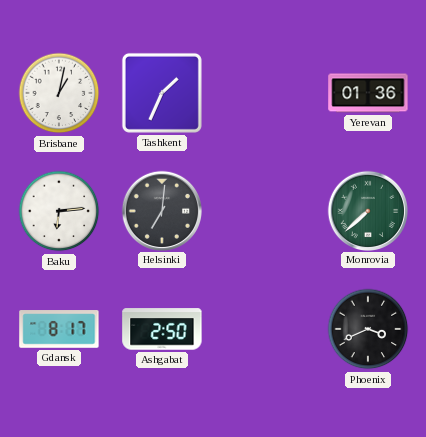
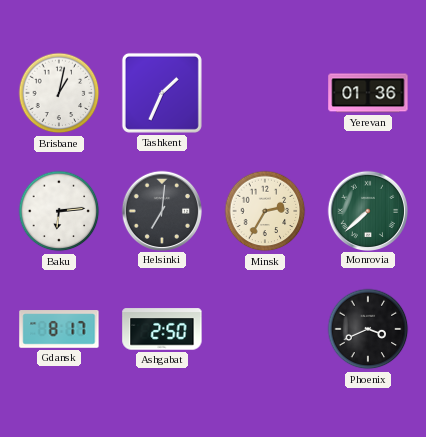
Minsk: none -> 2:35
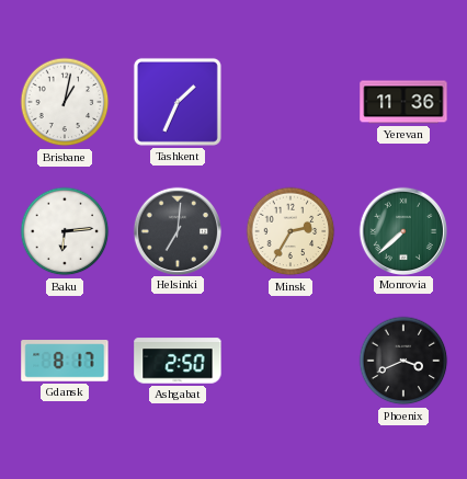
Yerevan: 01:36 -> 11:36
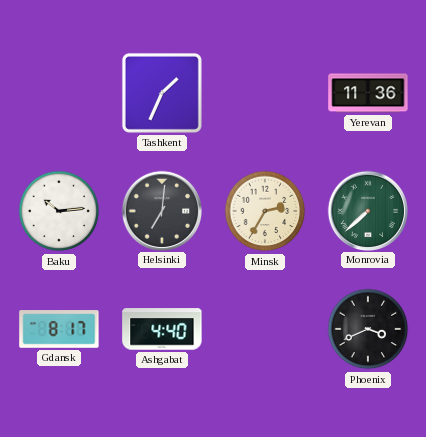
Brisbane: 1:02 -> none
Baku: 6:14 -> 10:14
Ashgabat: 2:50 -> 4:40
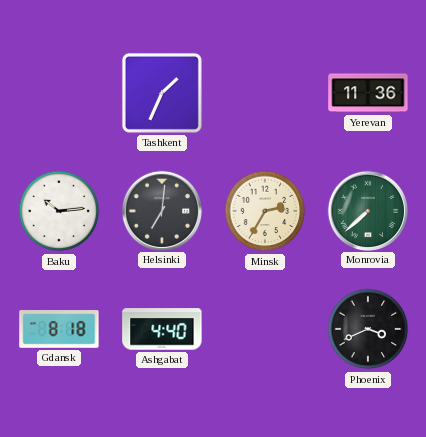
Gdansk: 8:17 -> 8:18
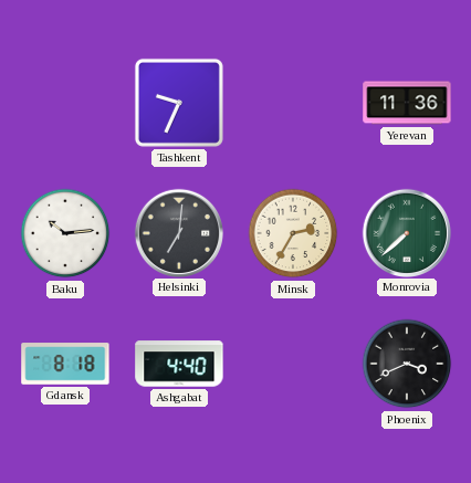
Tashkent: 1:34 -> 9:34
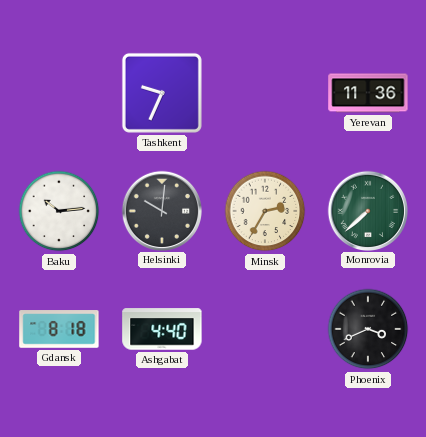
Helsinki: 7:01 -> 10:01
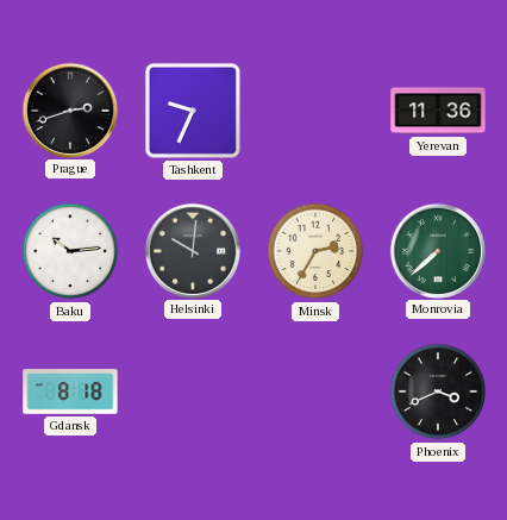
Prague: none -> 2:42
Ashgabat: 4:40 -> none
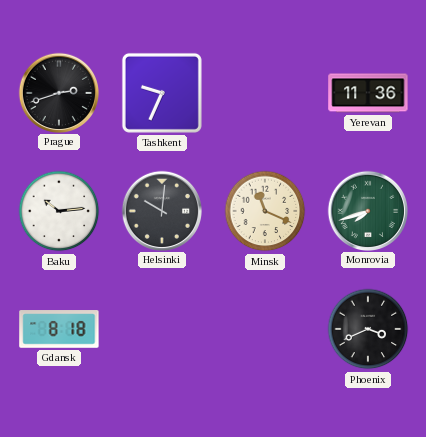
Minsk: 2:35 -> 11:19
Monrovia: 7:38 -> 7:42
